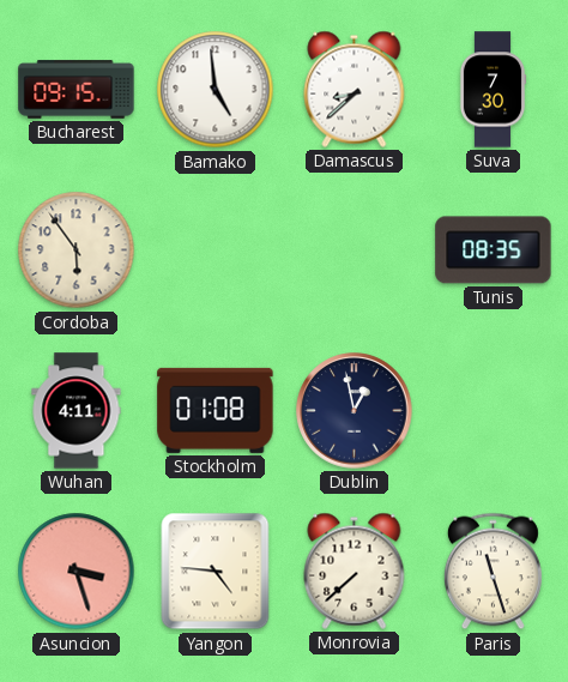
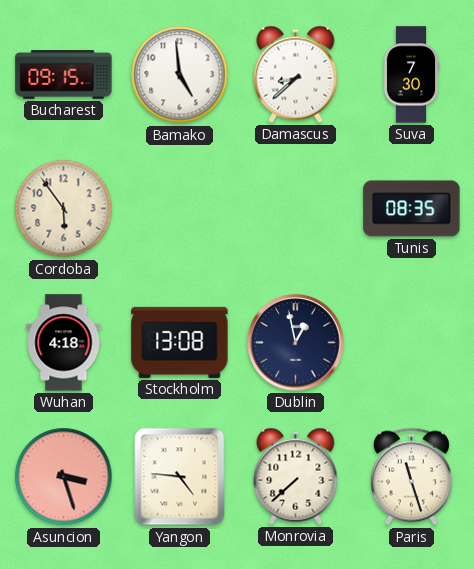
Wuhan: 4:11 -> 4:18
Stockholm: 01:08 -> 13:08
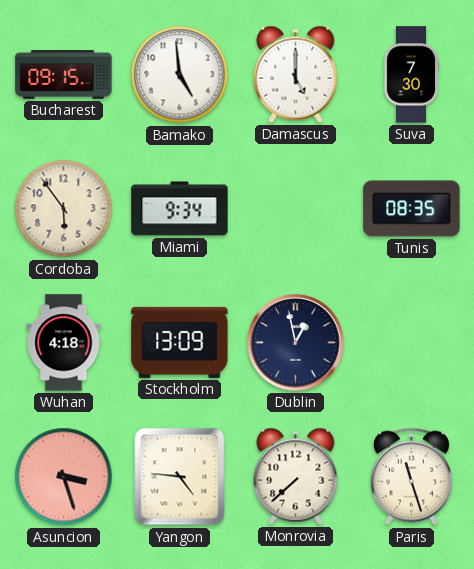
Damascus: 8:38 -> 5:00
Miami: none -> 9:34
Stockholm: 13:08 -> 13:09
